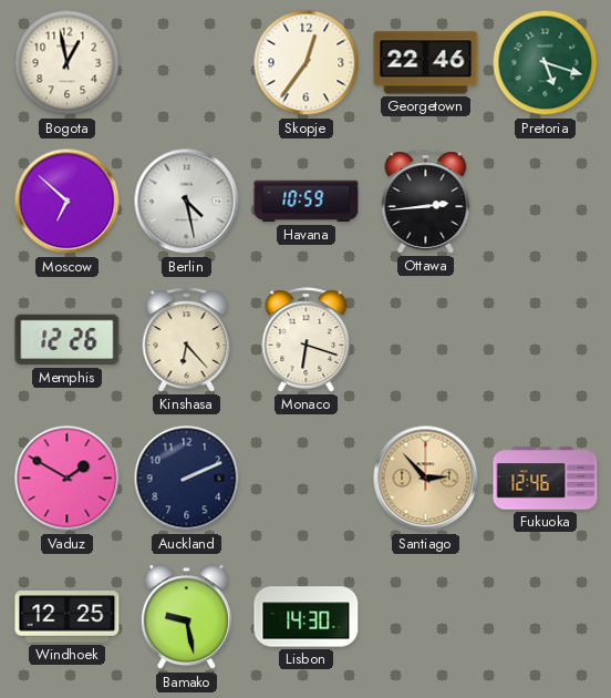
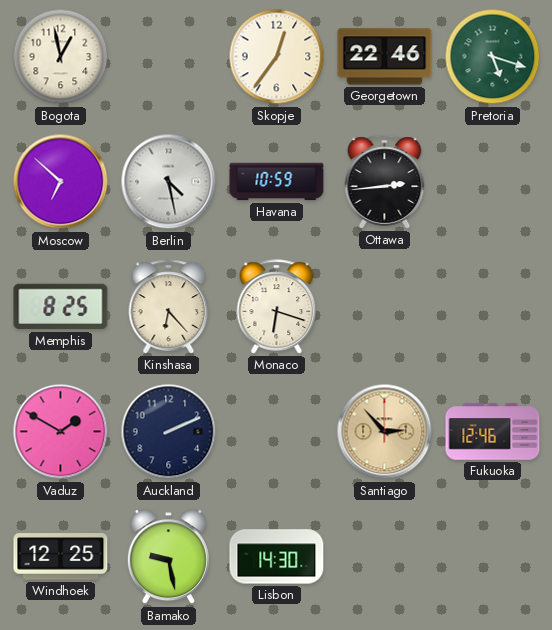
Memphis: 12:26 -> 8:25
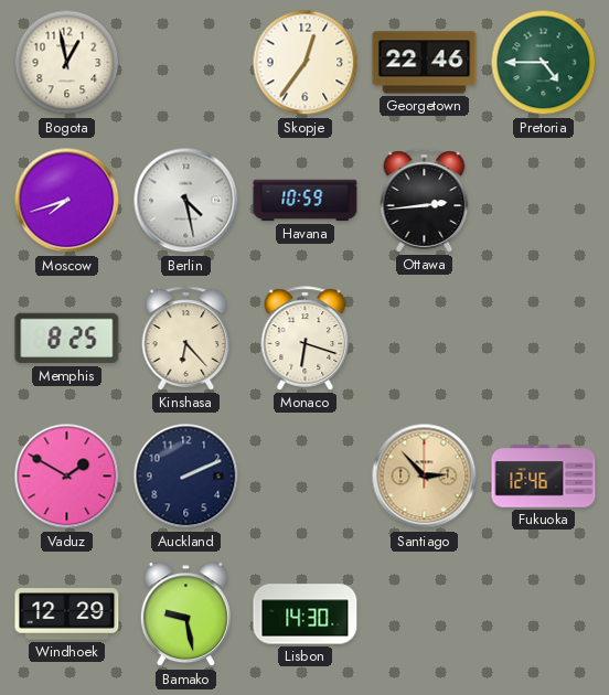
Pretoria: 5:18 -> 4:45
Moscow: 6:52 -> 7:42
Windhoek: 12:25 -> 12:29
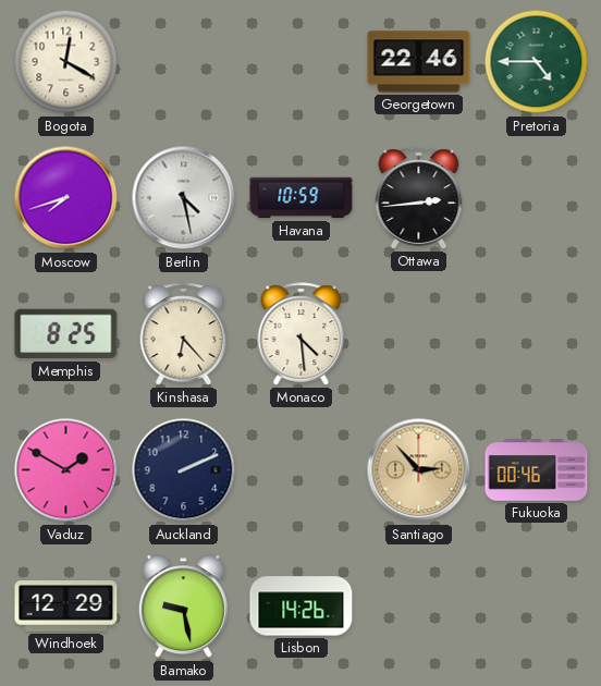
Bogota: 12:58 -> 12:20
Skopje: 12:36 -> none
Monaco: 6:18 -> 4:29
Fukuoka: 12:46 -> 00:46
Lisbon: 14:30 -> 14:26
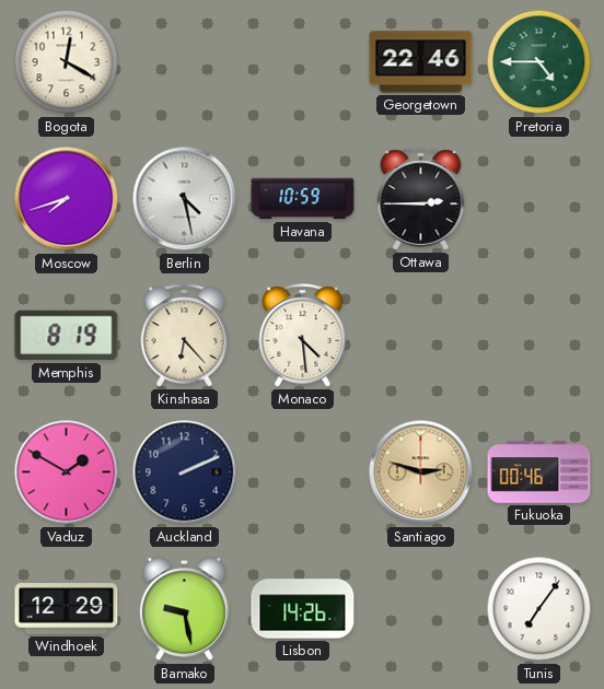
Ottawa: 2:44 -> 2:45
Memphis: 8:25 -> 8:19
Santiago: 2:53 -> 2:48
Tunis: none -> 7:06
